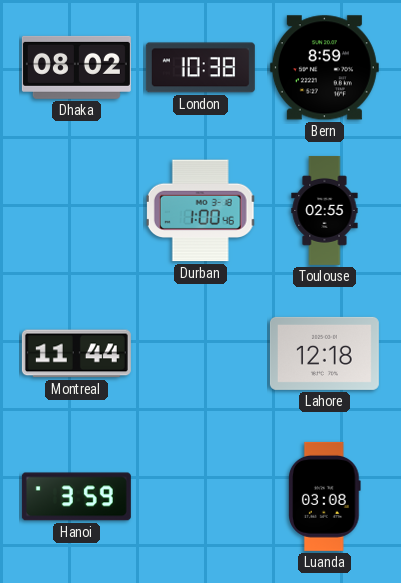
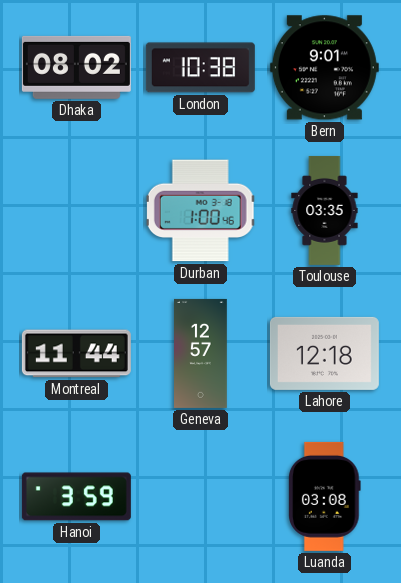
Bern: 8:59 -> 9:01
Toulouse: 02:55 -> 03:35
Geneva: none -> 12:57
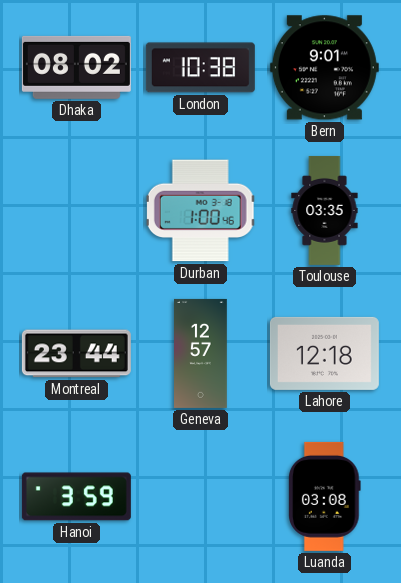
Montreal: 11:44 -> 23:44
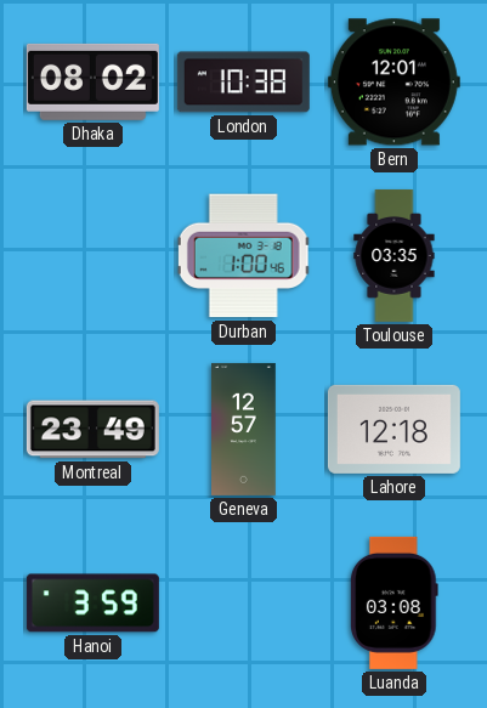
Bern: 9:01 -> 12:01
Montreal: 23:44 -> 23:49
